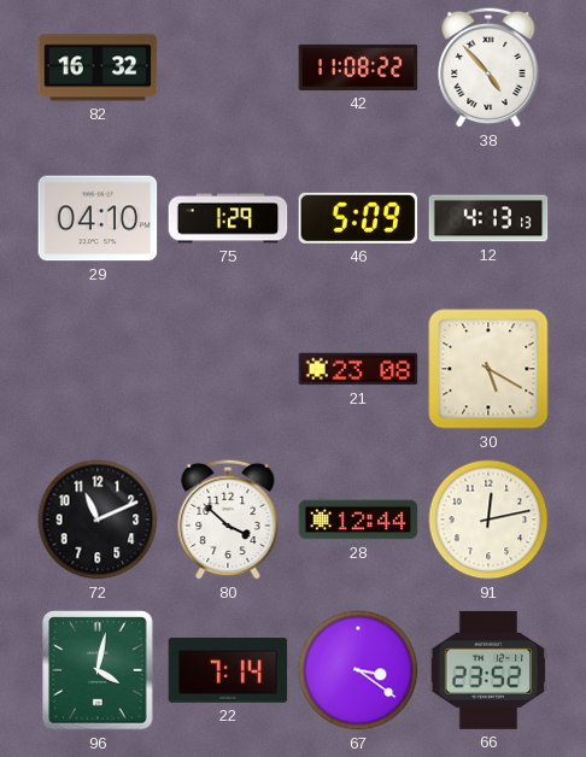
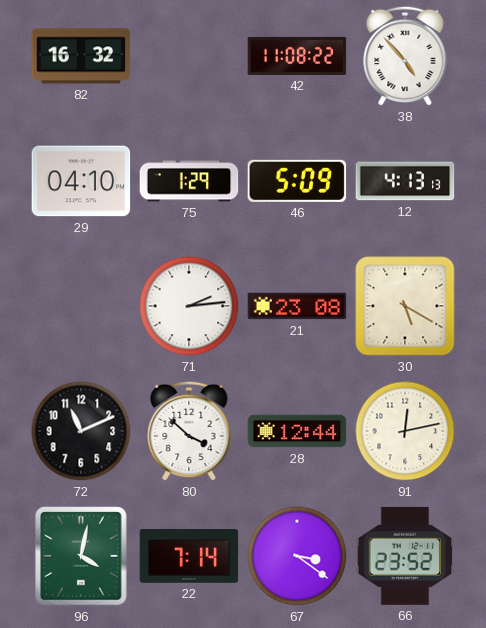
71: none -> 2:14
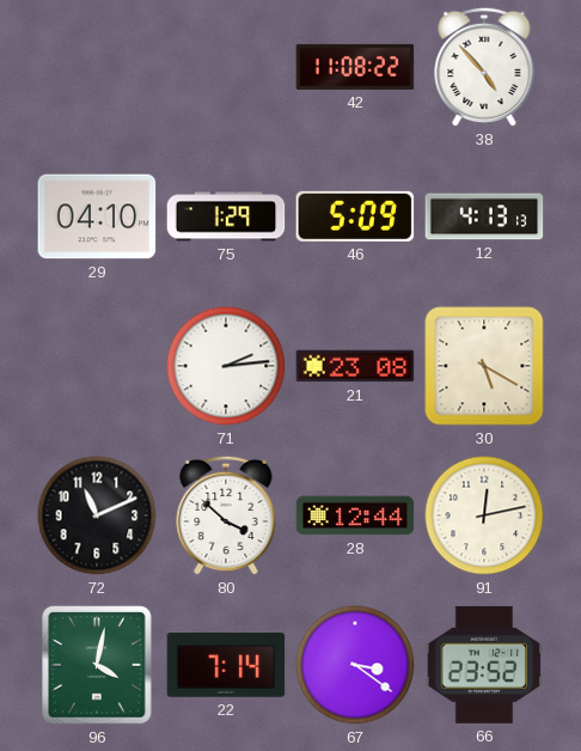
82: 16:32 -> none
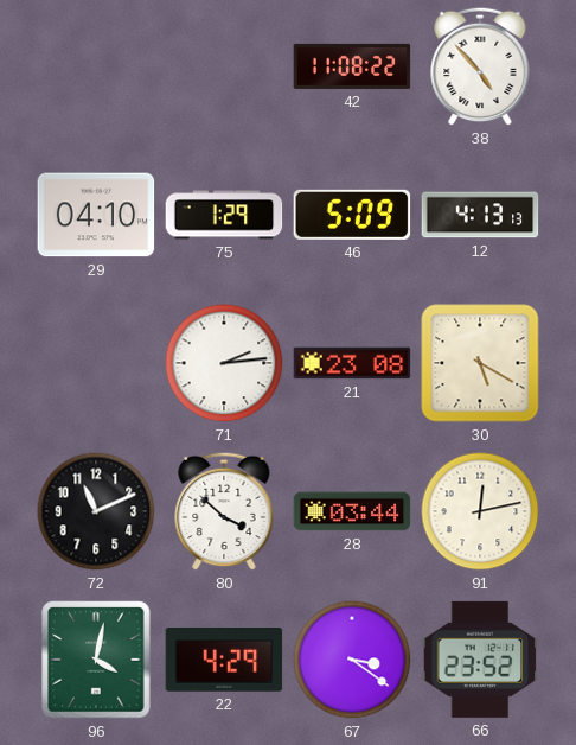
28: 12:44 -> 03:44
22: 7:14 -> 4:29
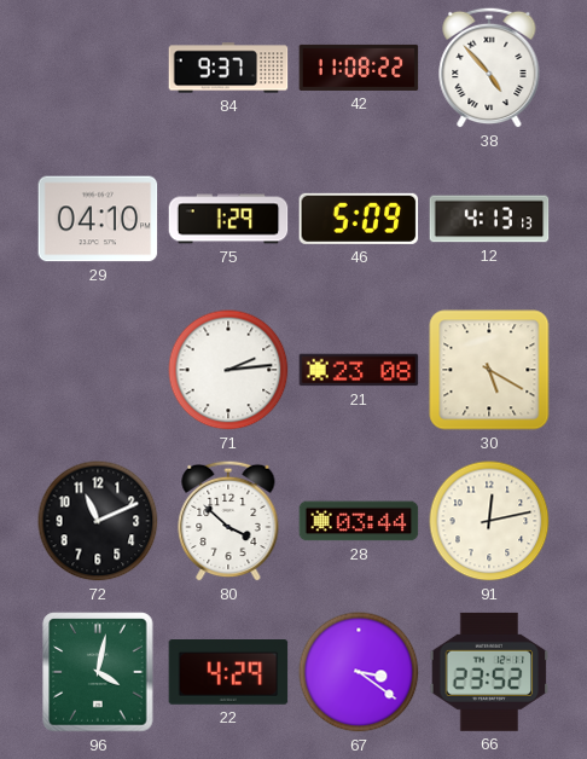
84: none -> 9:37
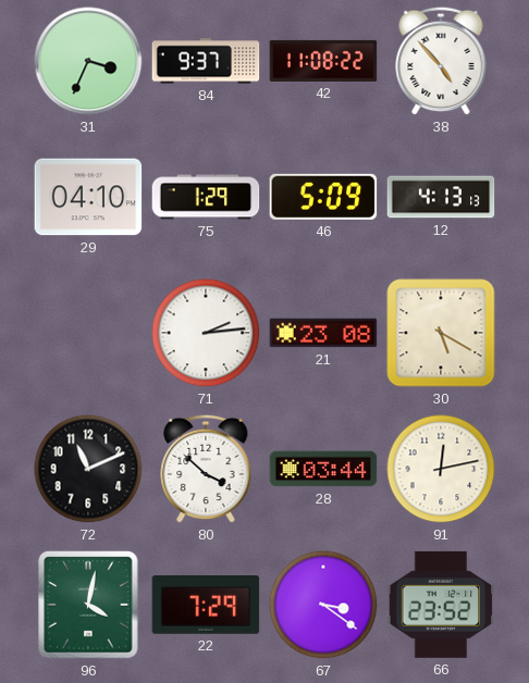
31: none -> 3:34
22: 4:29 -> 7:29
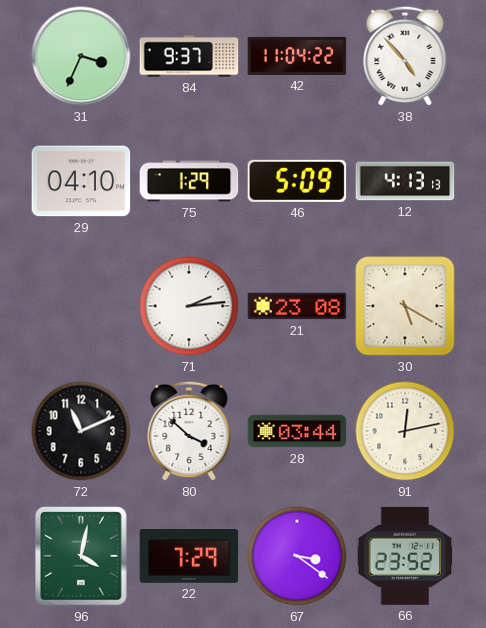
42: 11:08 -> 11:04
